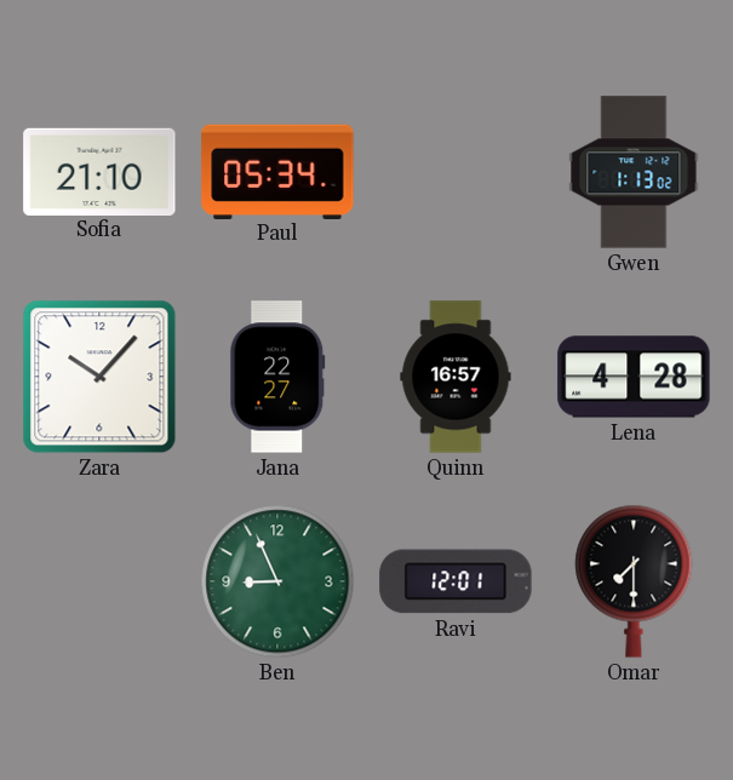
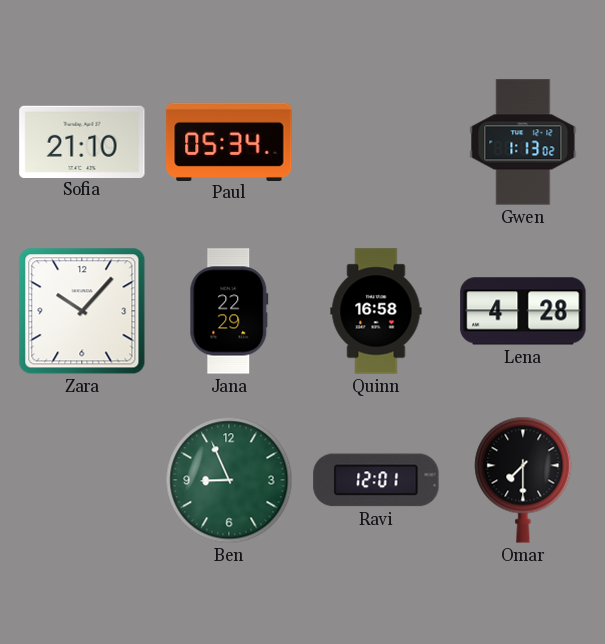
Jana: 22:27 -> 22:29
Quinn: 16:57 -> 16:58
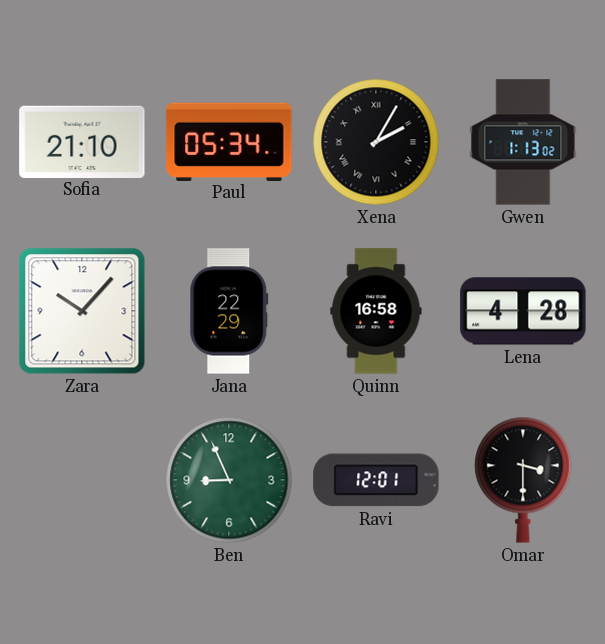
Xena: none -> 2:05
Omar: 7:30 -> 3:30
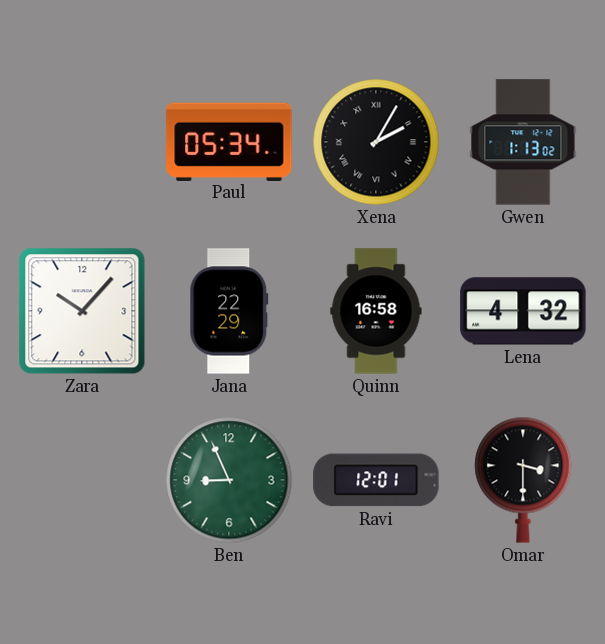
Sofia: 21:10 -> none
Lena: 4:28 -> 4:32
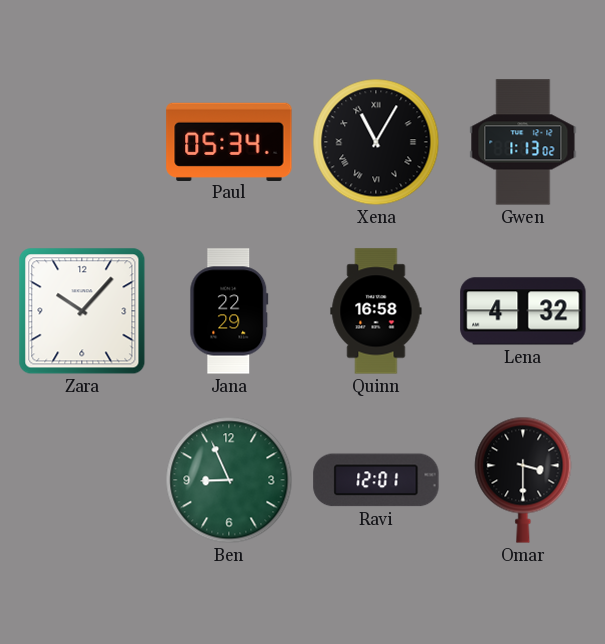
Xena: 2:05 -> 11:05
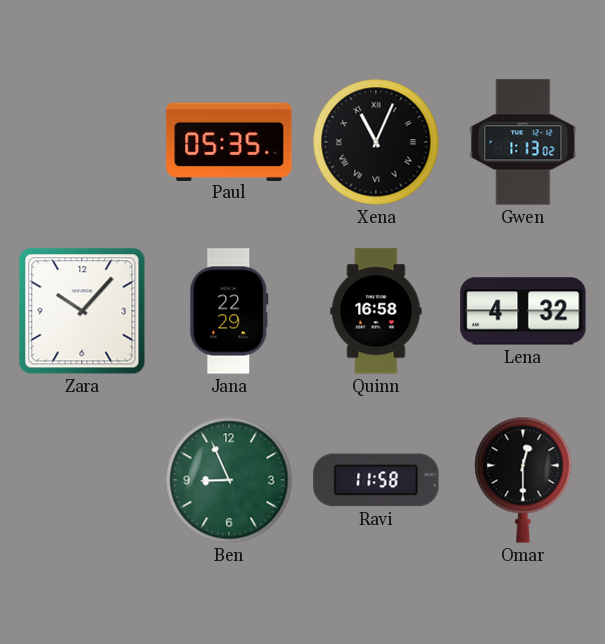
Paul: 05:34 -> 05:35
Xena: 11:05 -> 11:04
Ravi: 12:01 -> 11:58
Omar: 3:30 -> 12:30
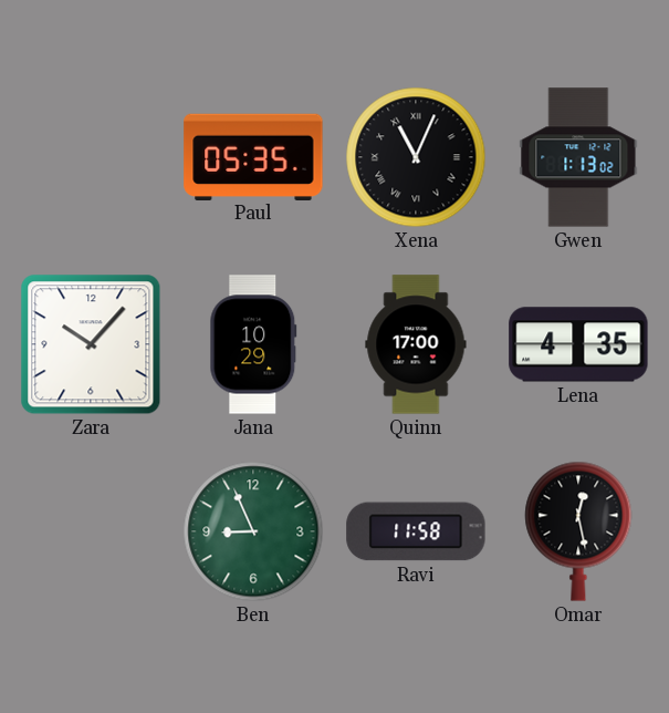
Jana: 22:29 -> 10:29
Quinn: 16:58 -> 17:00
Lena: 4:32 -> 4:35
Omar: 12:30 -> 12:28
